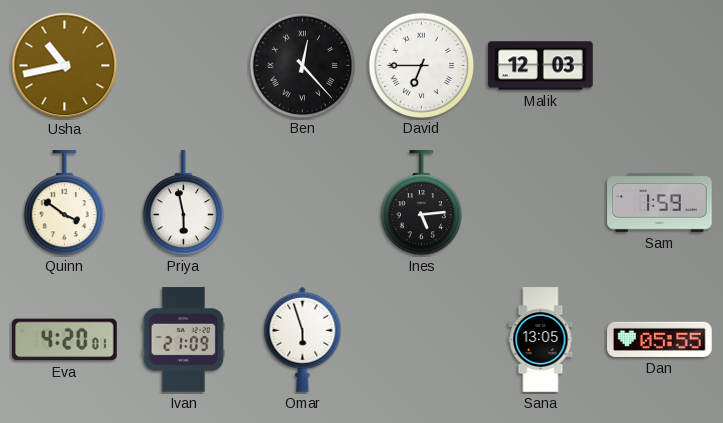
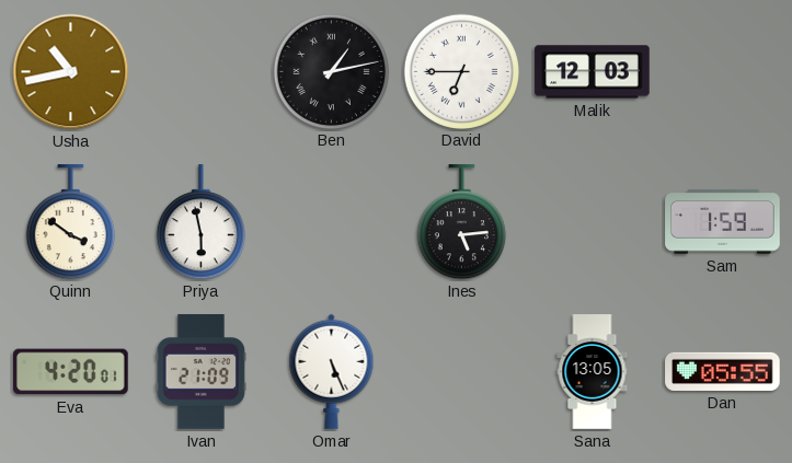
Ben: 12:23 -> 1:13
Omar: 5:57 -> 5:26
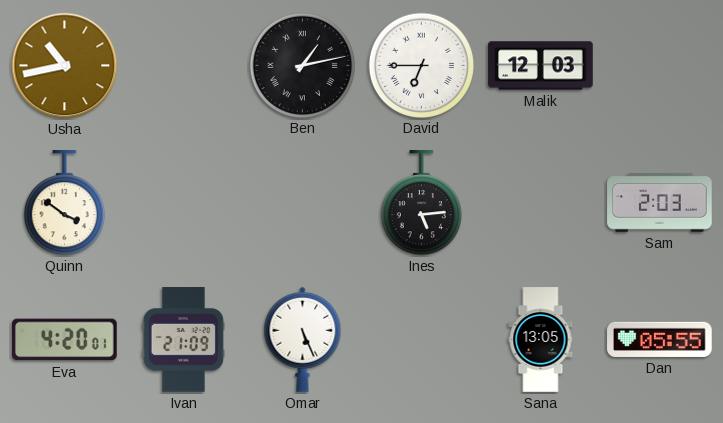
Priya: 5:58 -> none
Sam: 1:59 -> 2:03
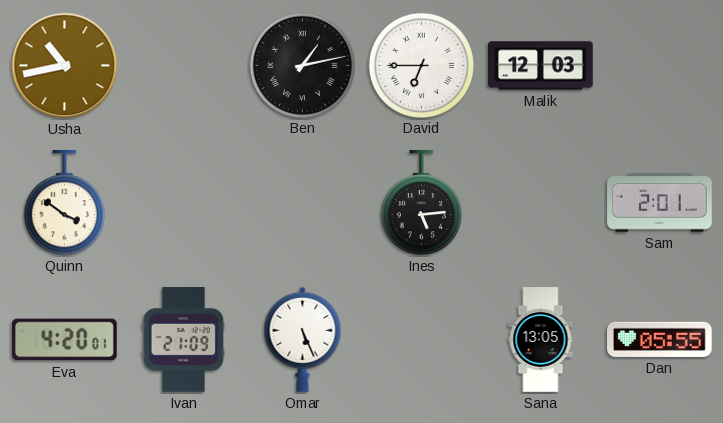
Sam: 2:03 -> 2:01
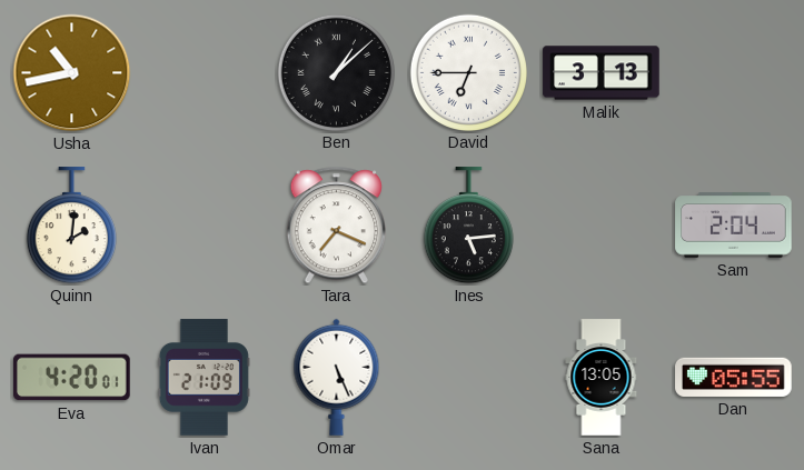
Ben: 1:13 -> 1:08
Malik: 12:03 -> 3:13
Quinn: 3:51 -> 2:01
Tara: none -> 7:19
Sam: 2:01 -> 2:04
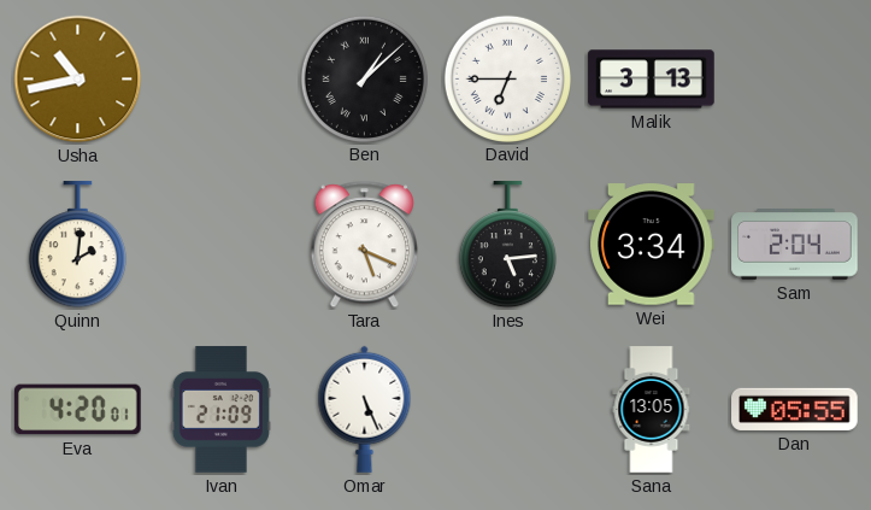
Tara: 7:19 -> 5:19
Wei: none -> 3:34
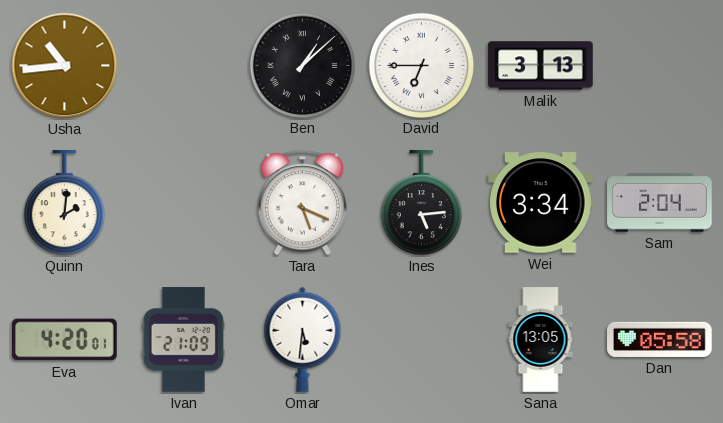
Usha: 10:43 -> 10:44
Omar: 5:26 -> 5:31
Dan: 05:55 -> 05:58
